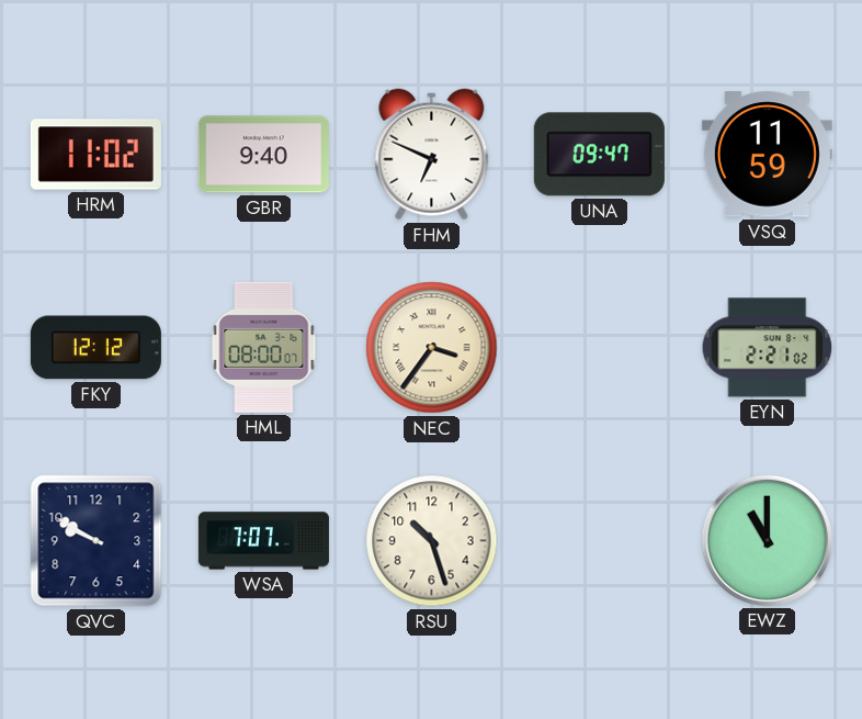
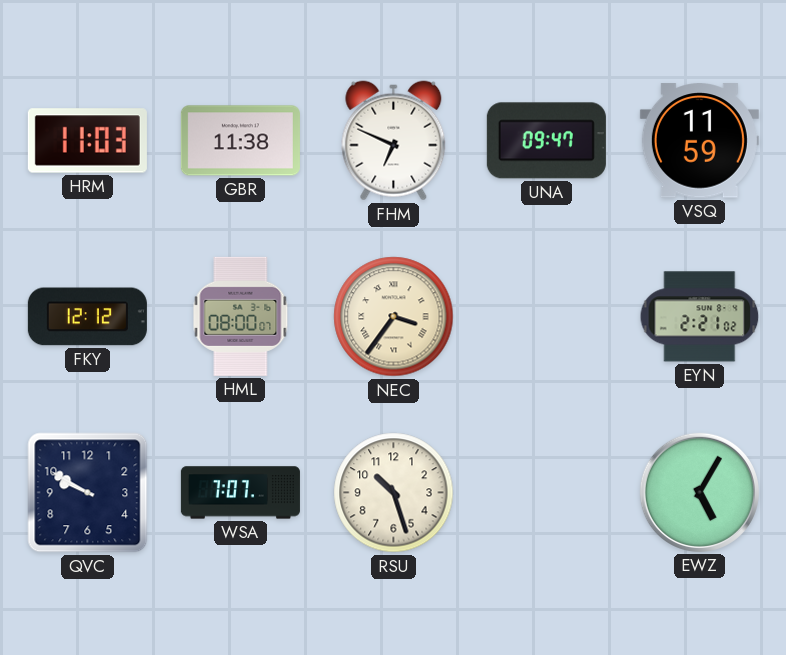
HRM: 11:02 -> 11:03
GBR: 9:40 -> 11:38
EWZ: 11:00 -> 5:05
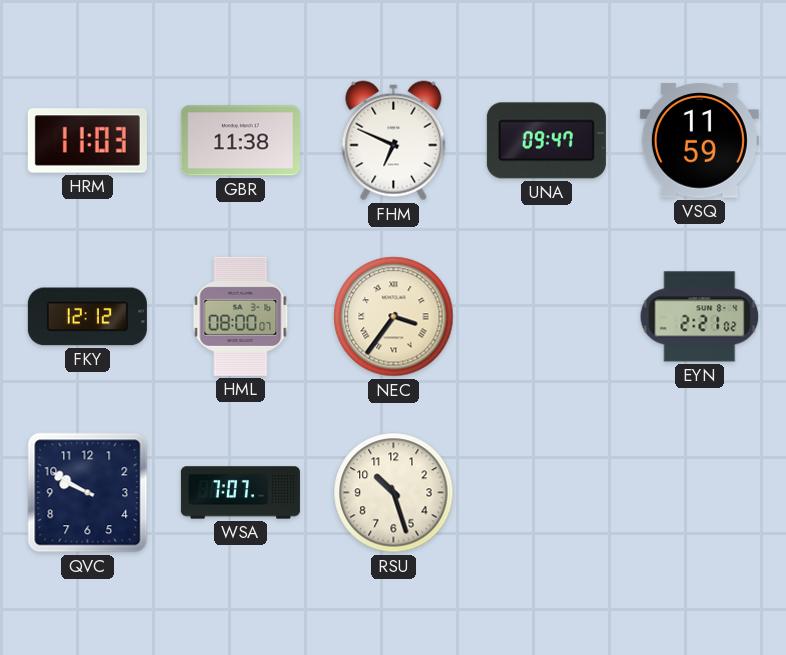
EWZ: 5:05 -> none
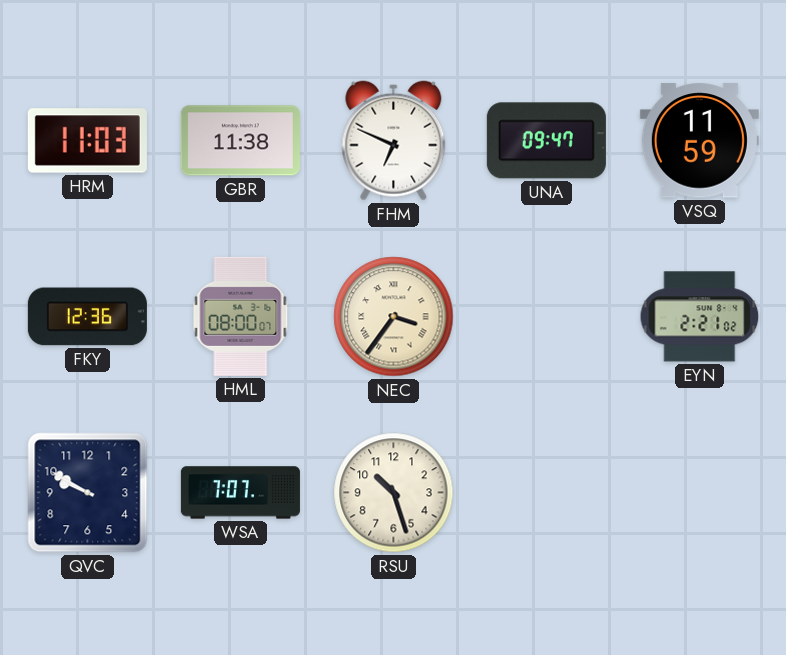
FKY: 12:12 -> 12:36
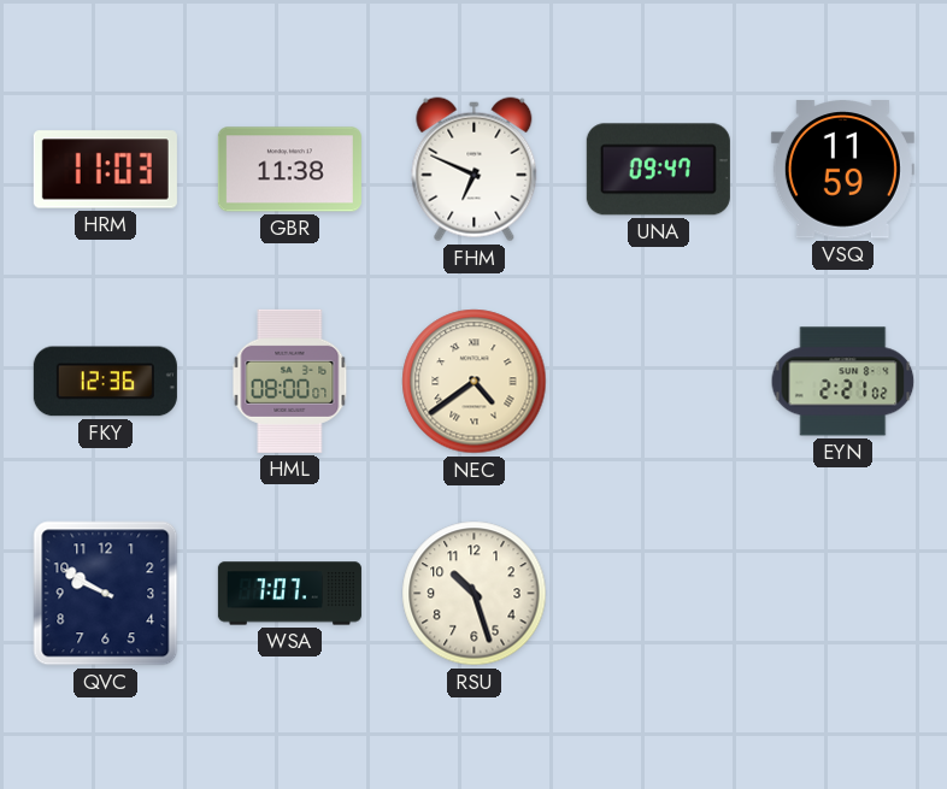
NEC: 3:36 -> 4:39
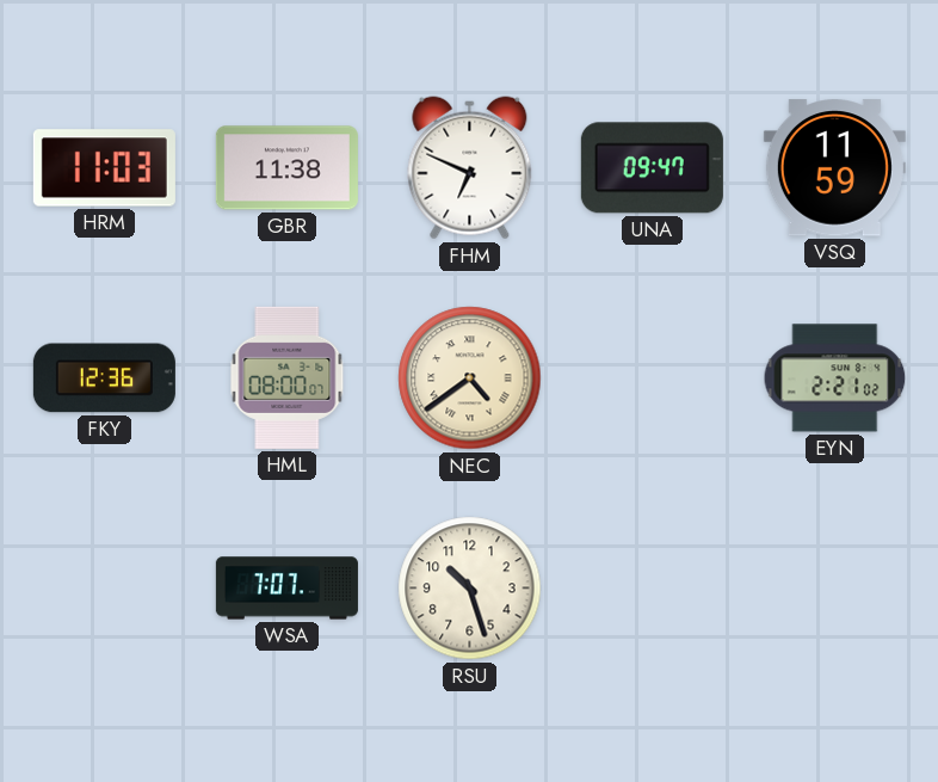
QVC: 9:50 -> none
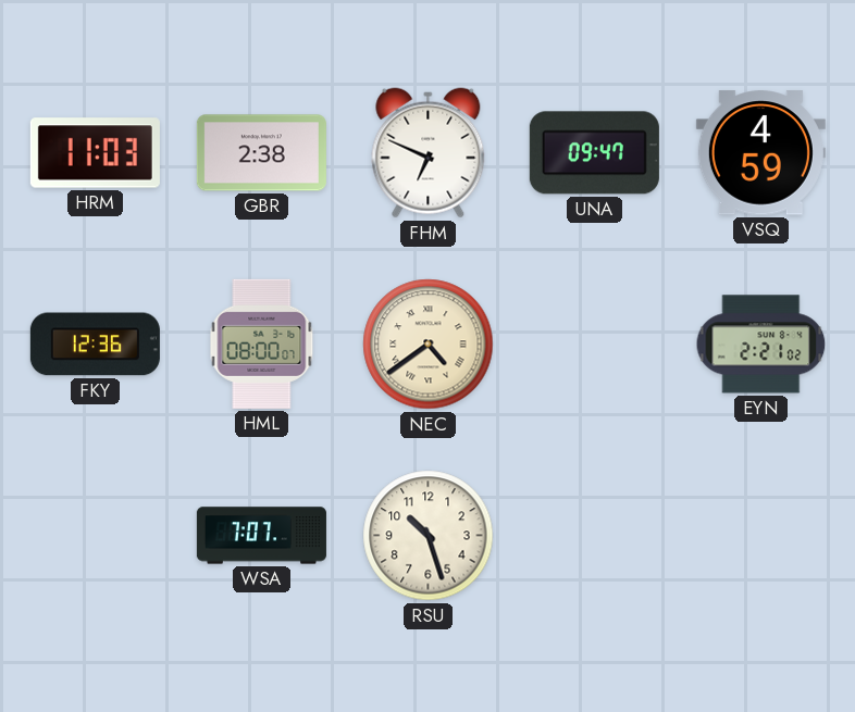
GBR: 11:38 -> 2:38
VSQ: 11:59 -> 4:59
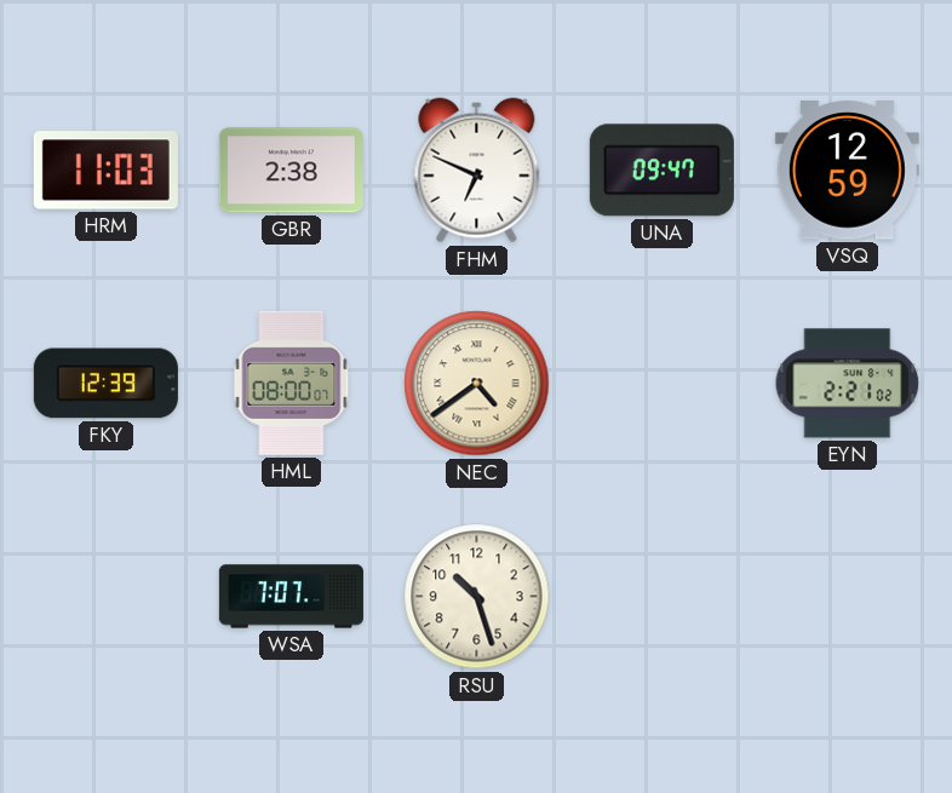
VSQ: 4:59 -> 12:59
FKY: 12:36 -> 12:39
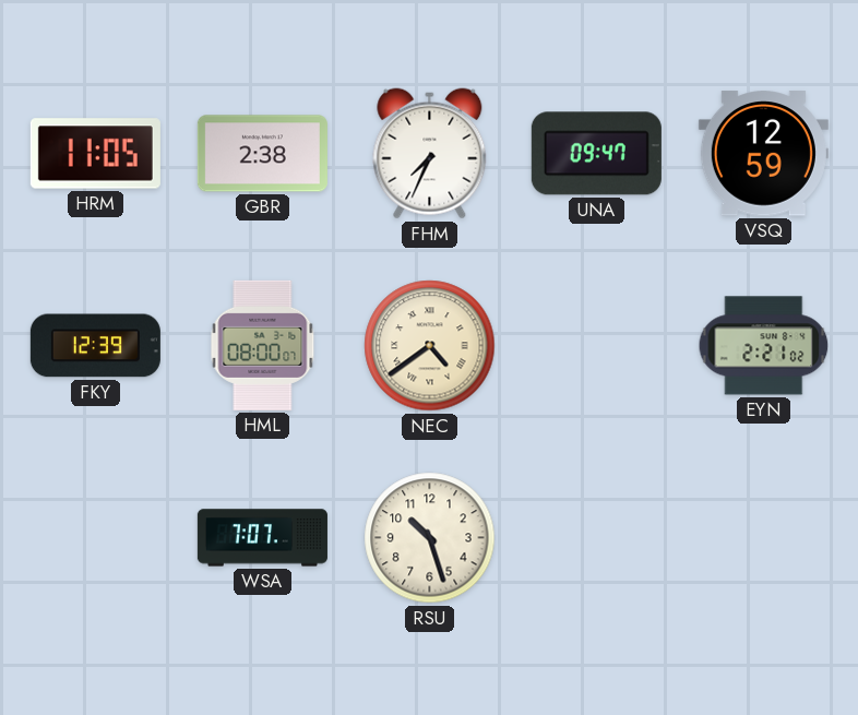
HRM: 11:03 -> 11:05
FHM: 6:49 -> 7:34
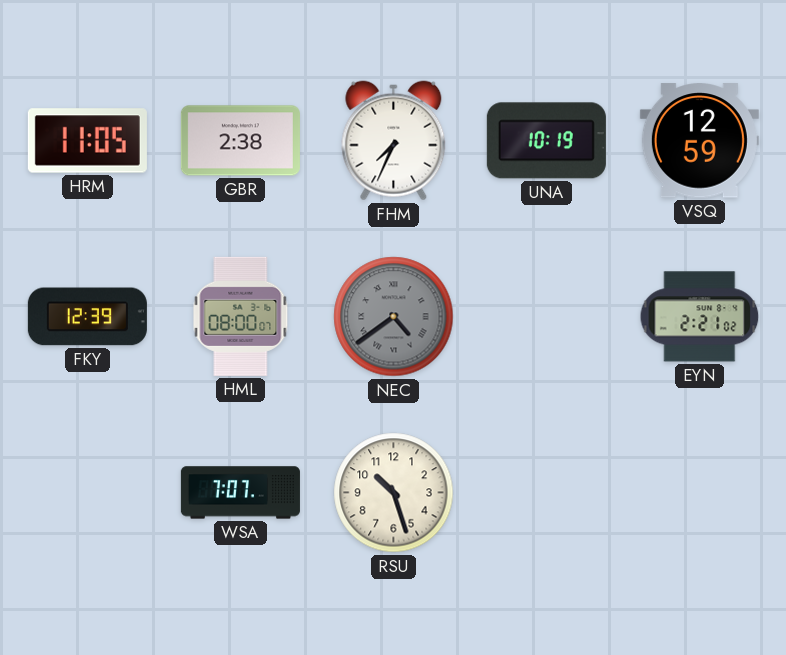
UNA: 09:47 -> 10:19
NEC dial: cream -> grey
